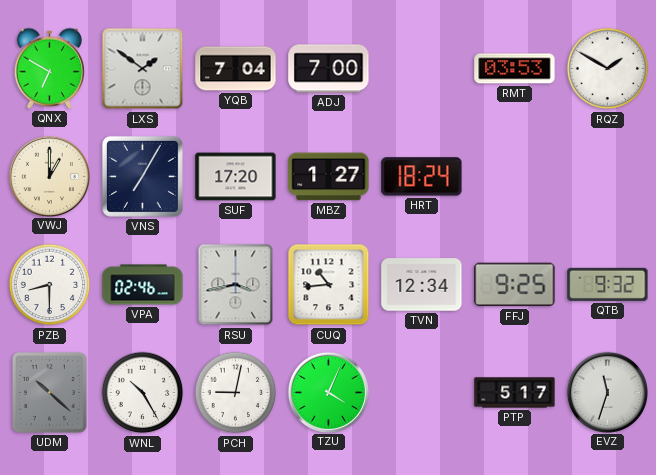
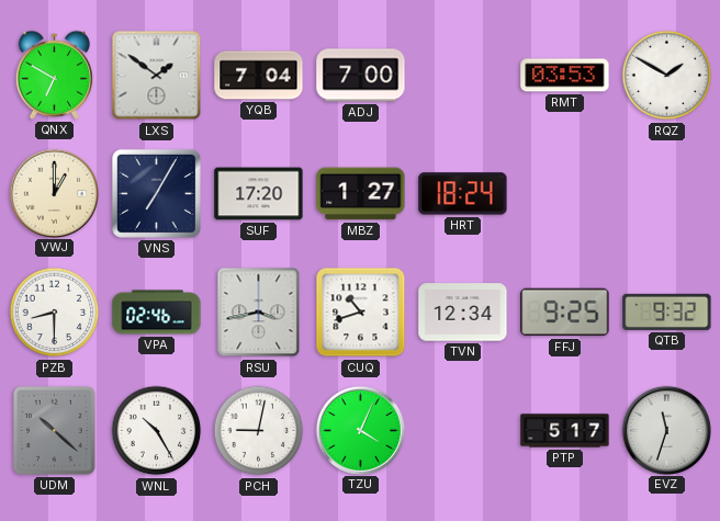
CUQ: 10:44 -> 10:42
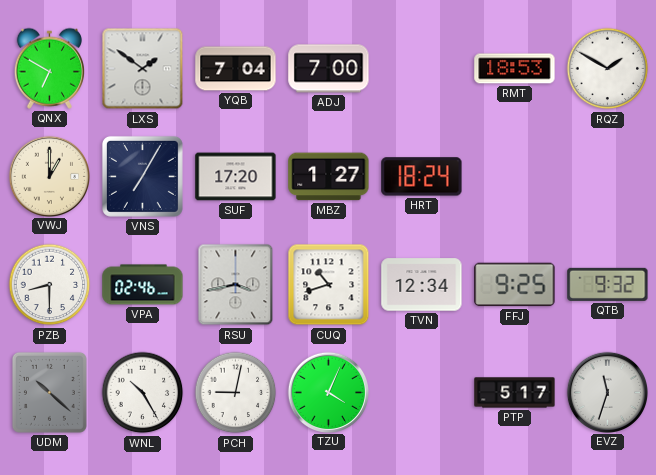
RMT: 03:53 -> 18:53
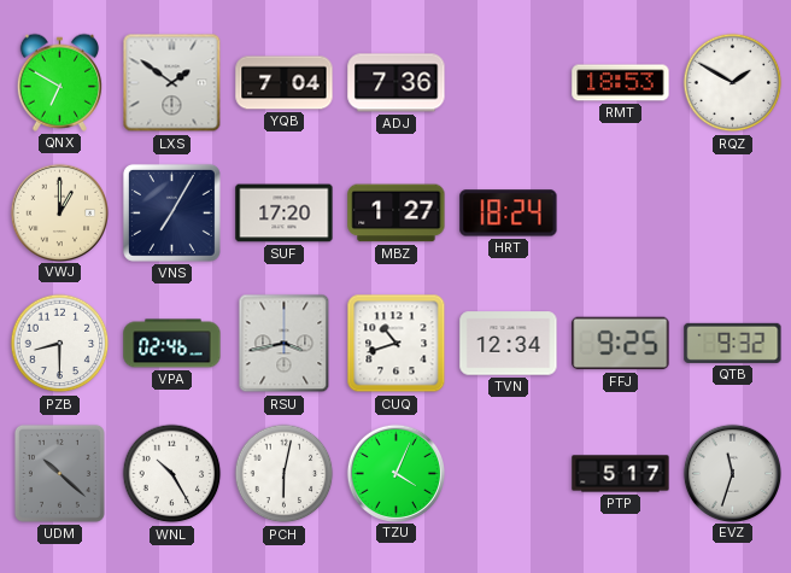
ADJ: 7:00 -> 7:36
PCH: 9:02 -> 6:02
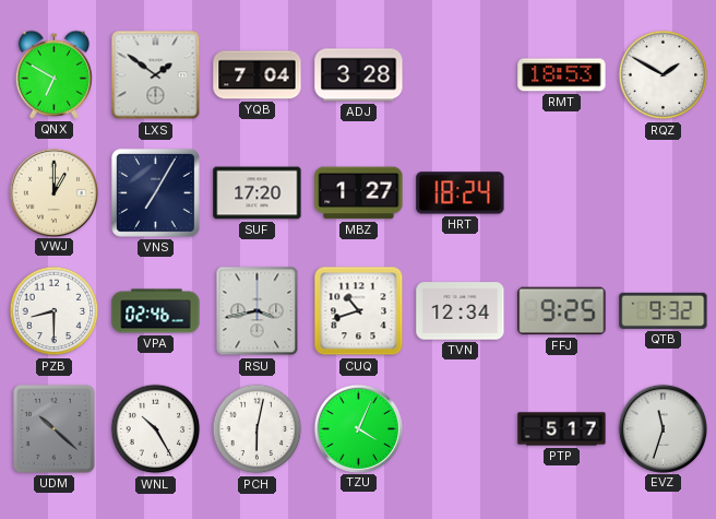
ADJ: 7:36 -> 3:28
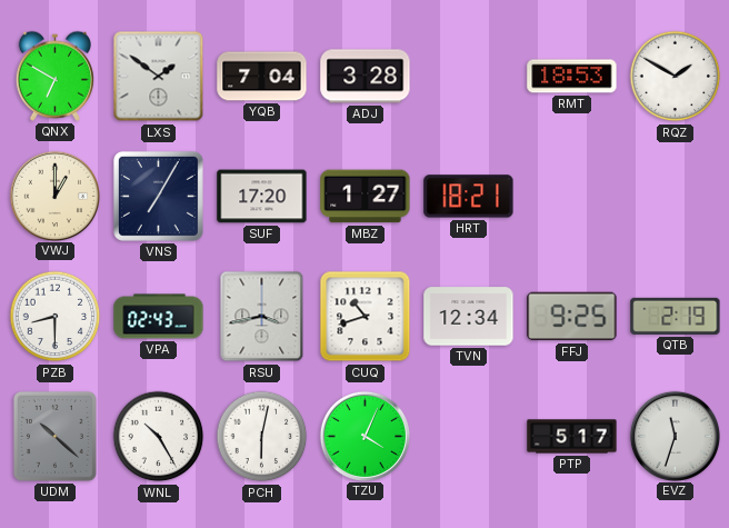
HRT: 18:24 -> 18:21
VPA: 02:46 -> 02:43
QTB: 9:32 -> 2:19
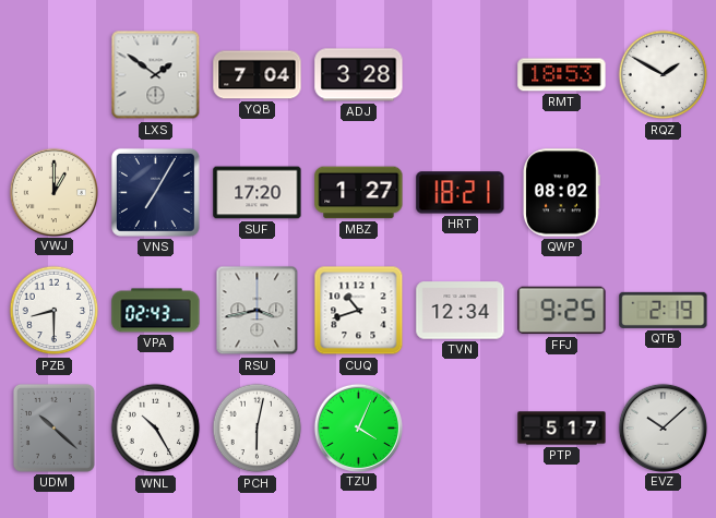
QNX: 6:50 -> none
QWP: none -> 08:02
EVZ: 11:33 -> 10:08
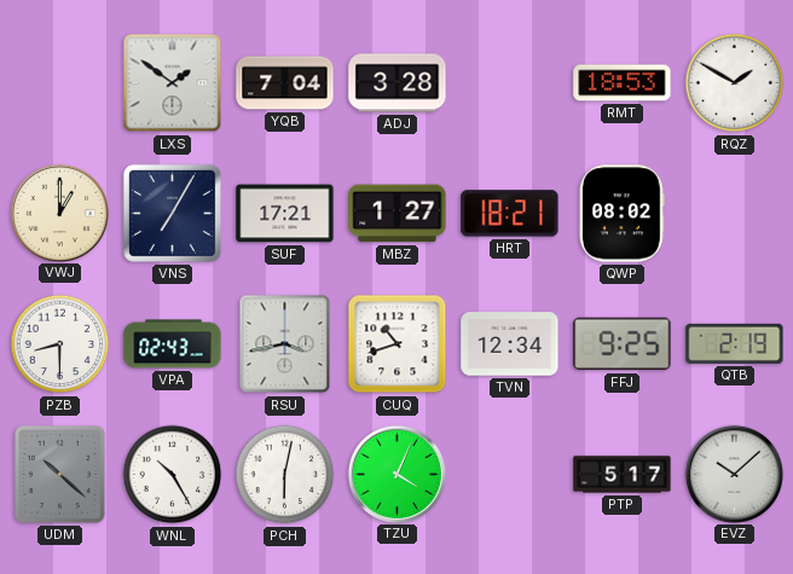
SUF: 17:20 -> 17:21
